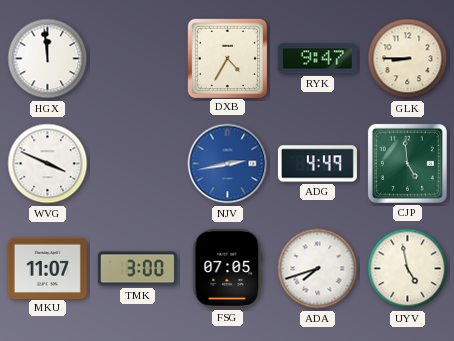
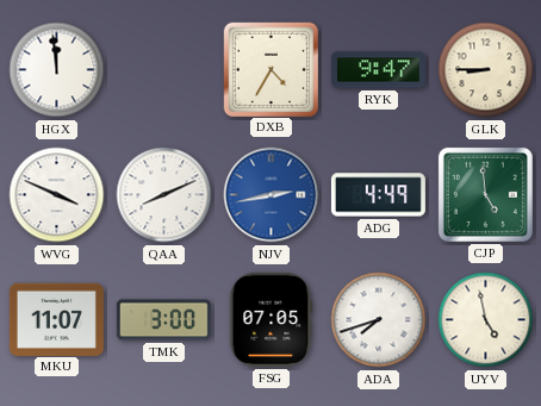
QAA: none -> 8:11
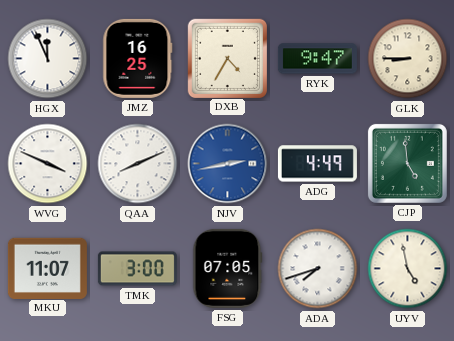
HGX: 11:59 -> 11:56
JMZ: none -> 16:25
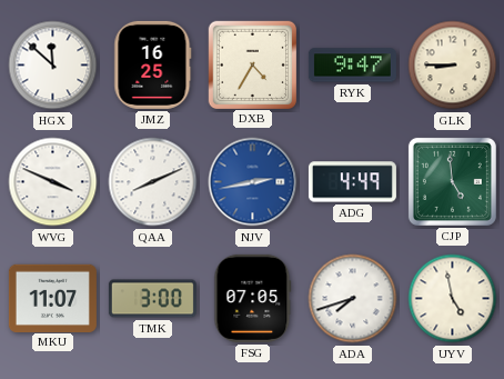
HGX: 11:56 -> 11:52
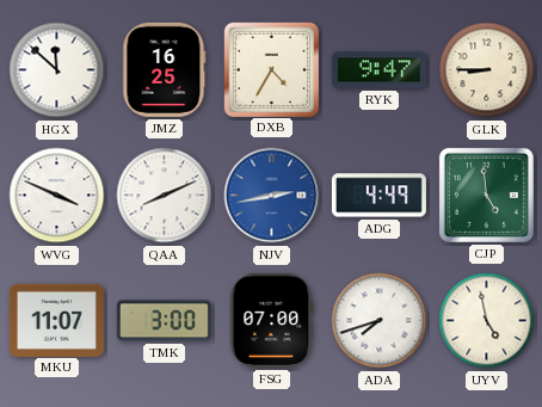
FSG: 07:05 -> 07:00
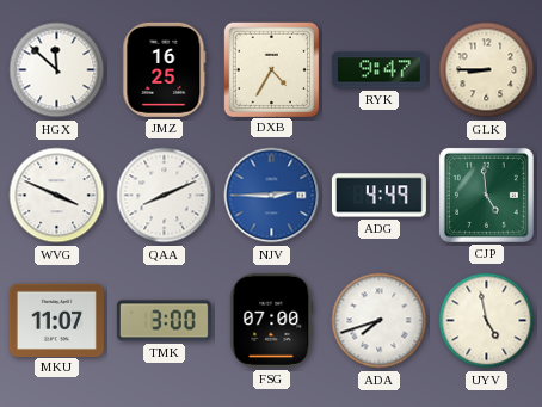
NJV: 2:43 -> 2:45
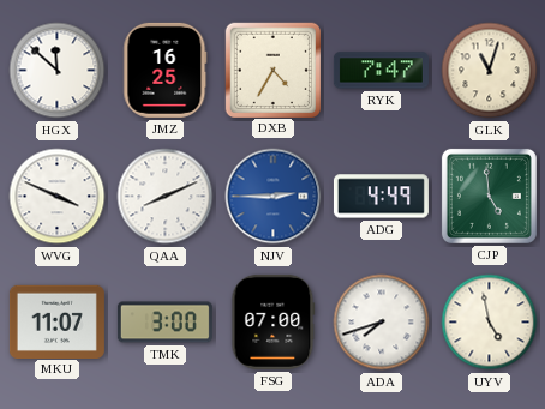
RYK: 9:47 -> 7:47
GLK: 8:45 -> 11:03
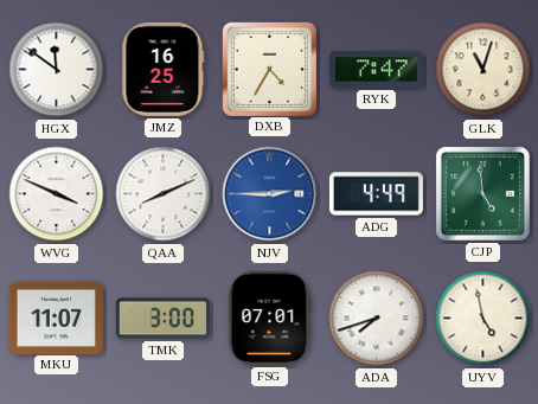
HGX: 11:52 -> 11:51
FSG: 07:00 -> 07:01
